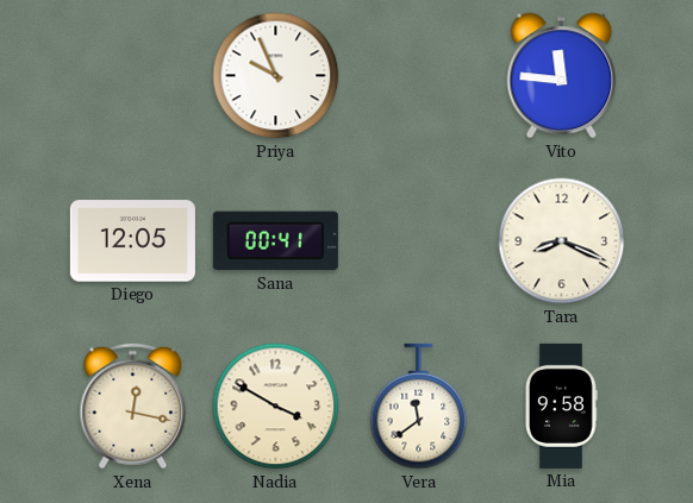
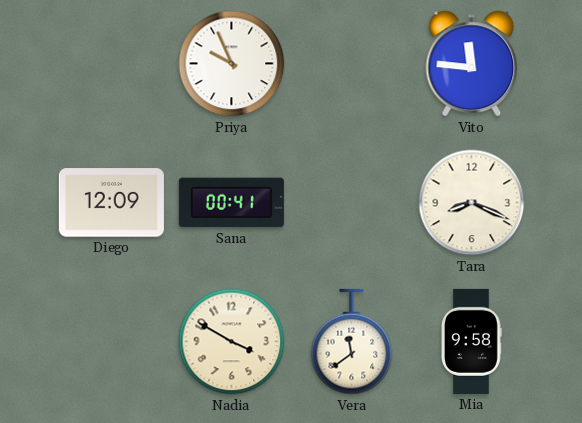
Diego: 12:05 -> 12:09
Xena: 12:17 -> none
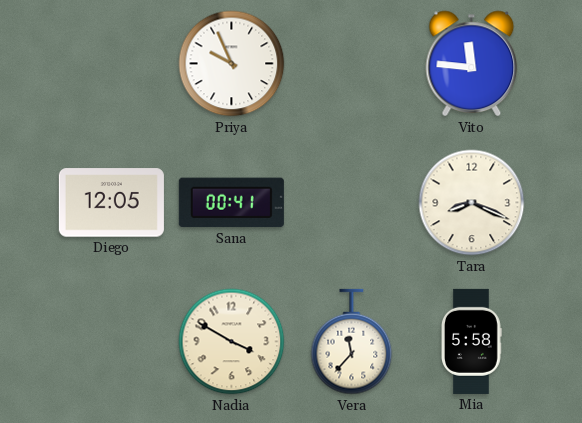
Diego: 12:09 -> 12:05
Vera: 11:39 -> 11:37
Mia: 9:58 -> 5:58
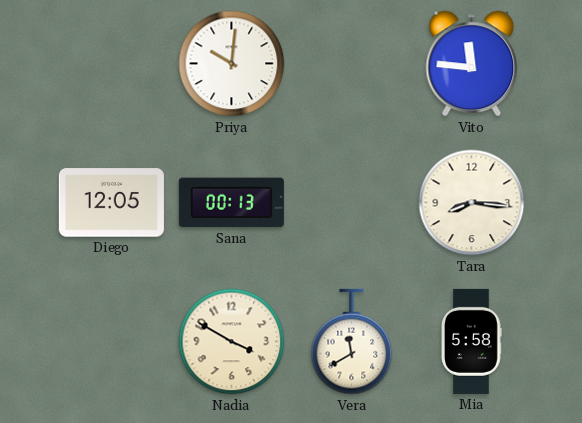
Priya: 9:56 -> 10:01
Sana: 00:41 -> 00:13
Tara: 8:19 -> 8:16
Vera: 11:37 -> 11:40
